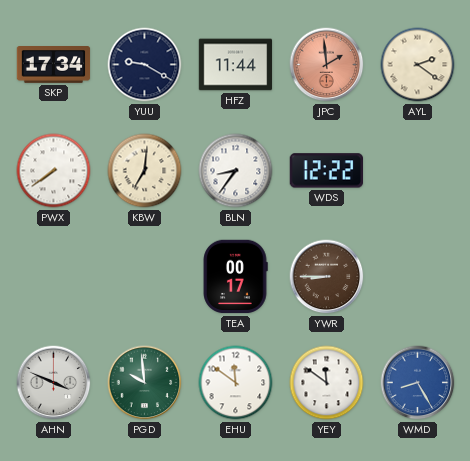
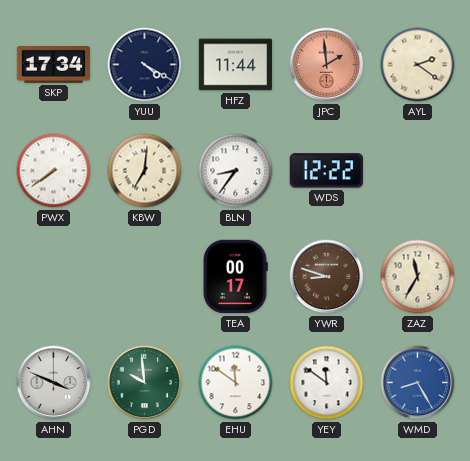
YUU: 9:20 -> 4:20
YWR: 8:45 -> 8:48
ZAZ: none -> 11:35
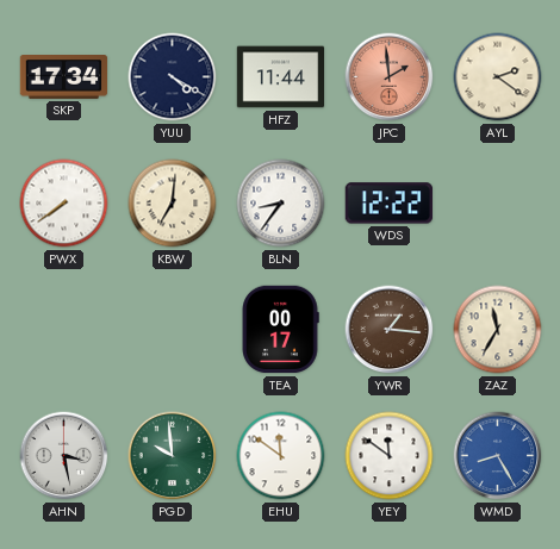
YWR: 8:48 -> 1:16
AHN: 3:49 -> 3:28
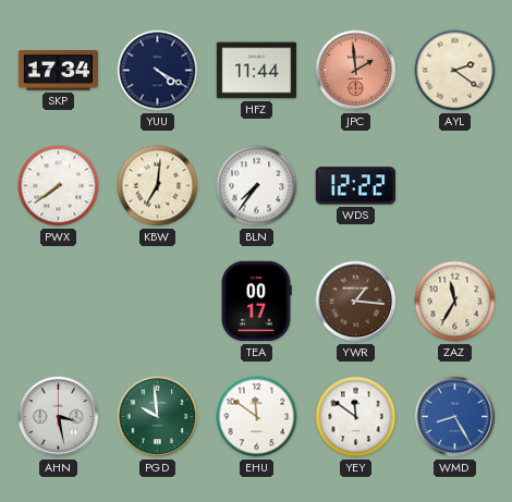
BLN: 8:36 -> 7:36
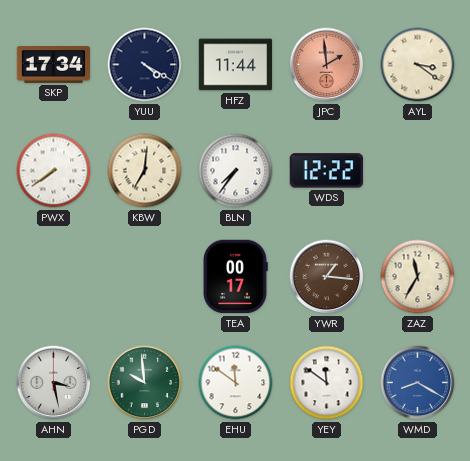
AYL: 2:21 -> 3:21
WMD: 8:25 -> 8:20
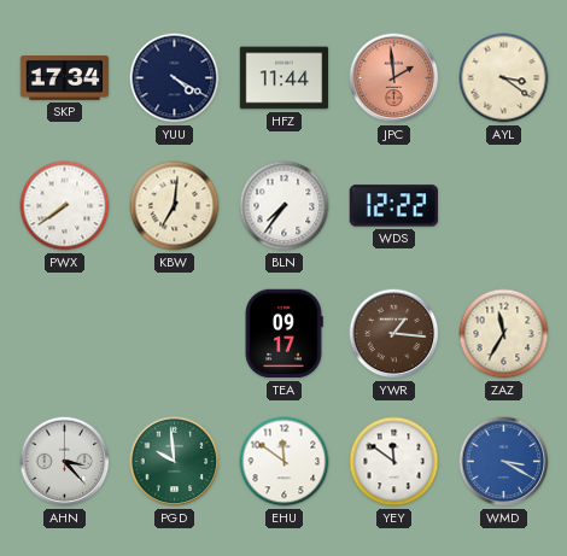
TEA: 00:17 -> 09:17
AHN: 3:28 -> 3:23
WMD: 8:20 -> 3:20
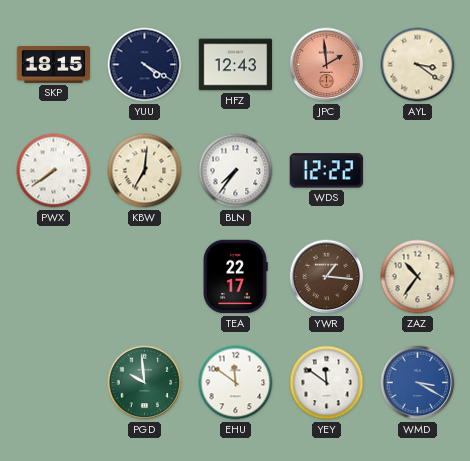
SKP: 17:34 -> 18:15
HFZ: 11:44 -> 12:43
TEA: 09:17 -> 22:17
ZAZ: 11:35 -> 10:36
AHN: 3:23 -> none
